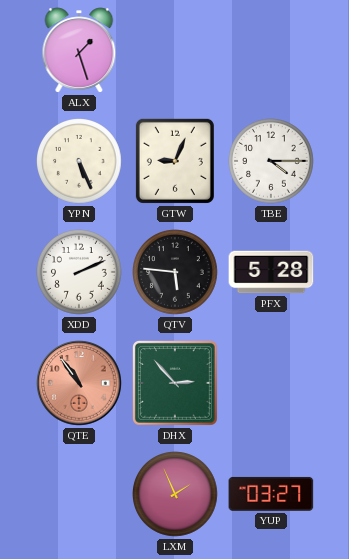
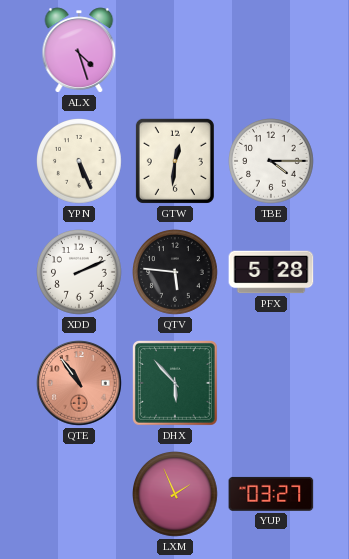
ALX: 1:27 -> 4:27
GTW: 9:04 -> 12:31
DHX: 2:53 -> 5:53
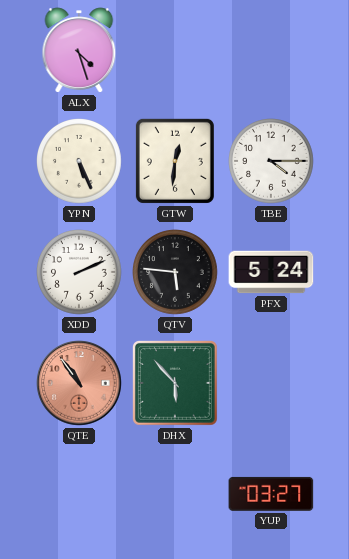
PFX: 5:28 -> 5:24
LXM: 1:56 -> none
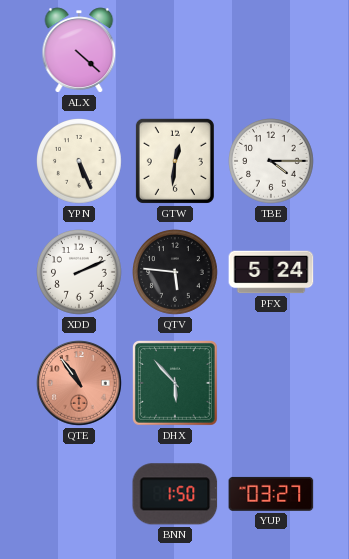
ALX: 4:27 -> 4:22
BNN: none -> 1:50
